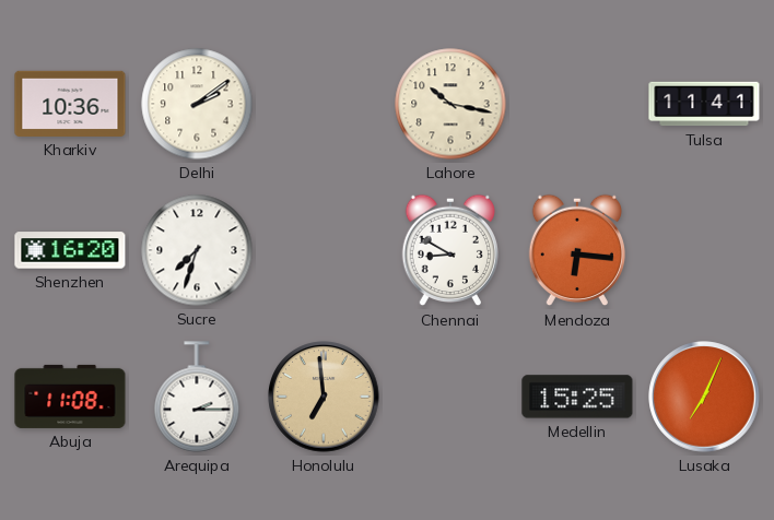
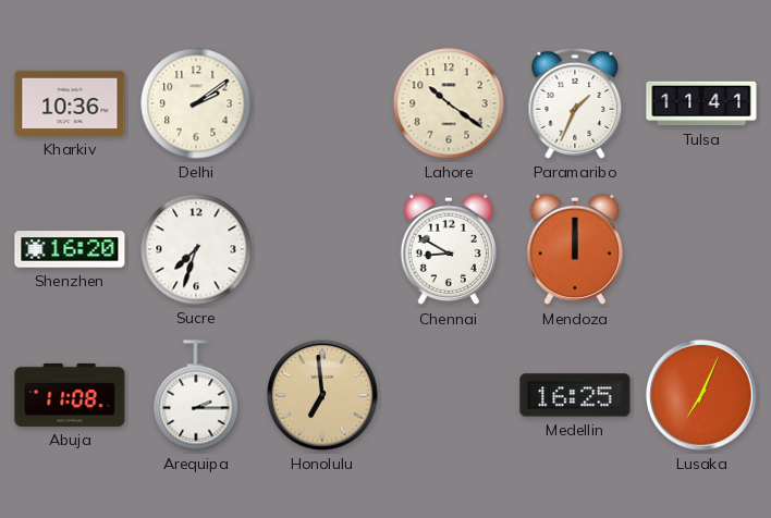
Lahore: 10:17 -> 10:21
Paramaribo: none -> 1:34
Mendoza: 6:16 -> 12:00
Medellin: 15:25 -> 16:25
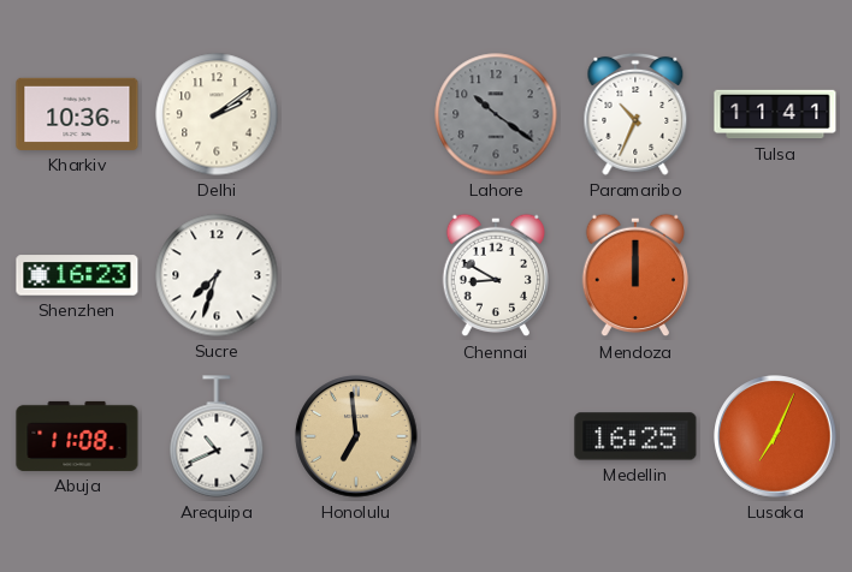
Lahore dial: cream -> grey
Paramaribo: 1:34 -> 10:34
Shenzhen: 16:20 -> 16:23
Arequipa: 2:15 -> 10:41
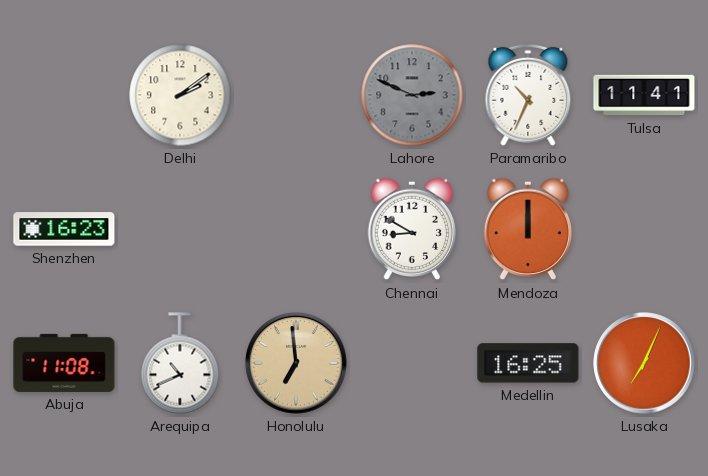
Kharkiv: 10:36 -> none
Lahore: 10:21 -> 2:49
Sucre: 7:33 -> none
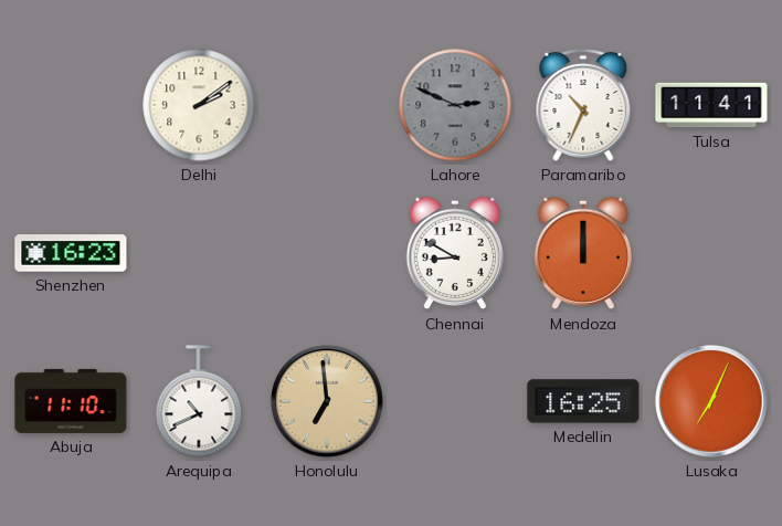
Abuja: 11:08 -> 11:10
